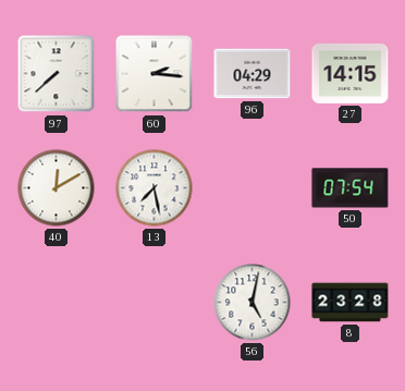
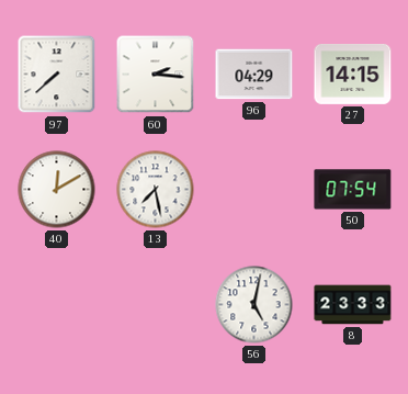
8: 23:28 -> 23:33
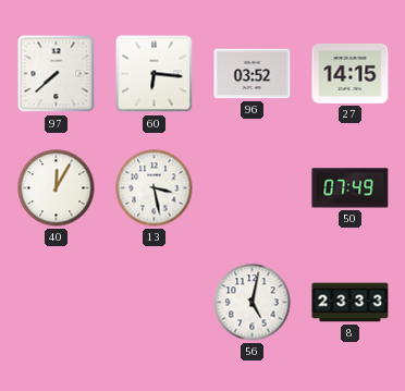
60: 2:16 -> 6:16
96: 04:29 -> 03:52
40: 12:10 -> 12:05
13: 7:28 -> 3:28
50: 07:54 -> 07:49
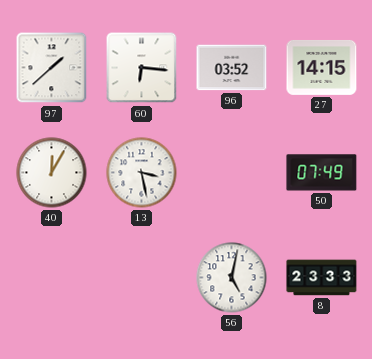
97: 7:38 -> 1:38
